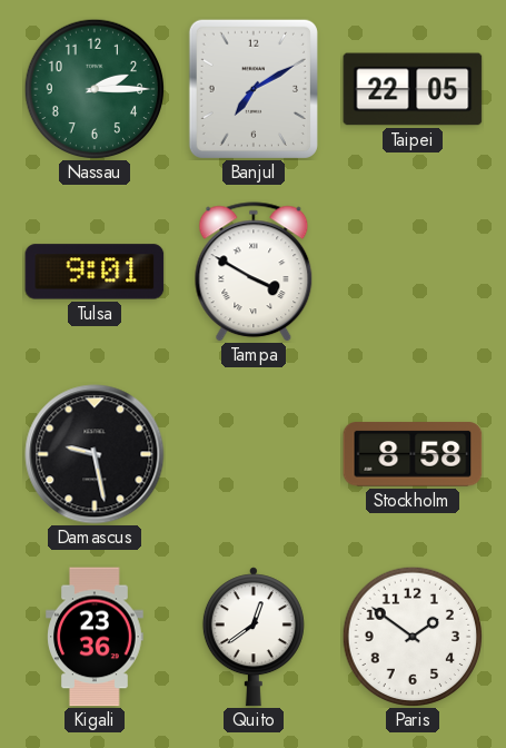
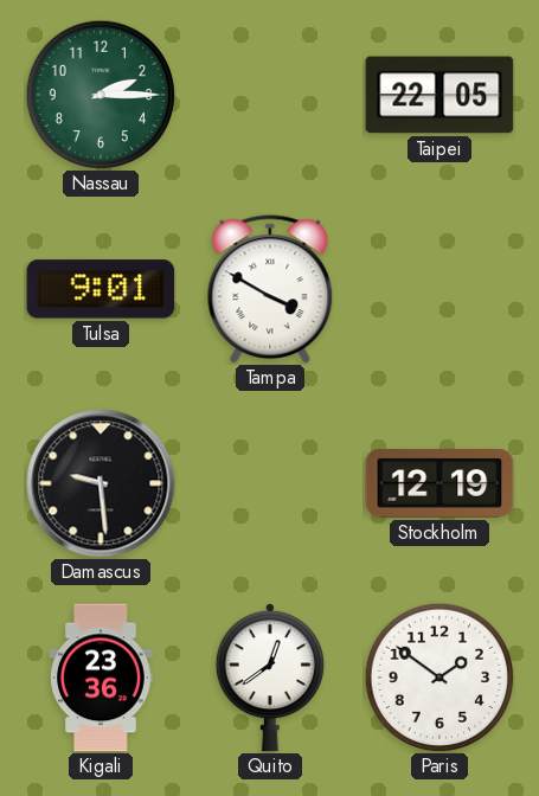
Banjul: 7:10 -> none
Damascus: 9:28 -> 9:29
Stockholm: 8:58 -> 12:19
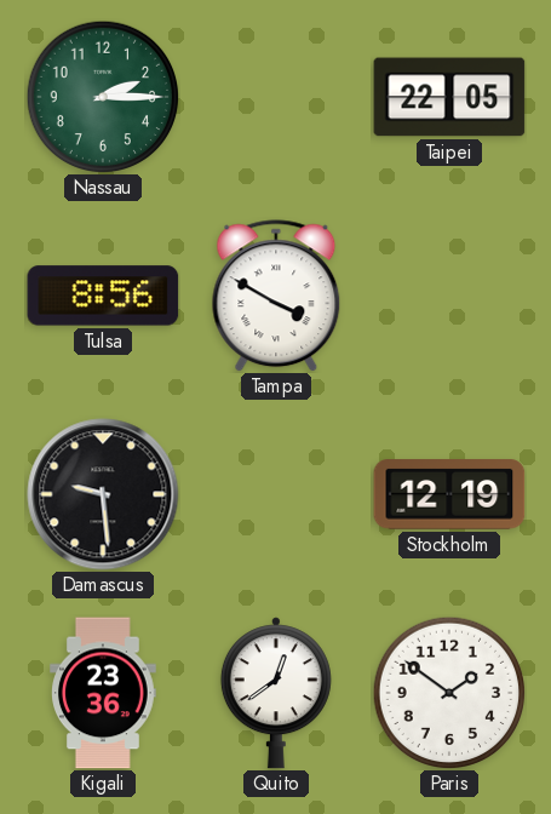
Tulsa: 9:01 -> 8:56
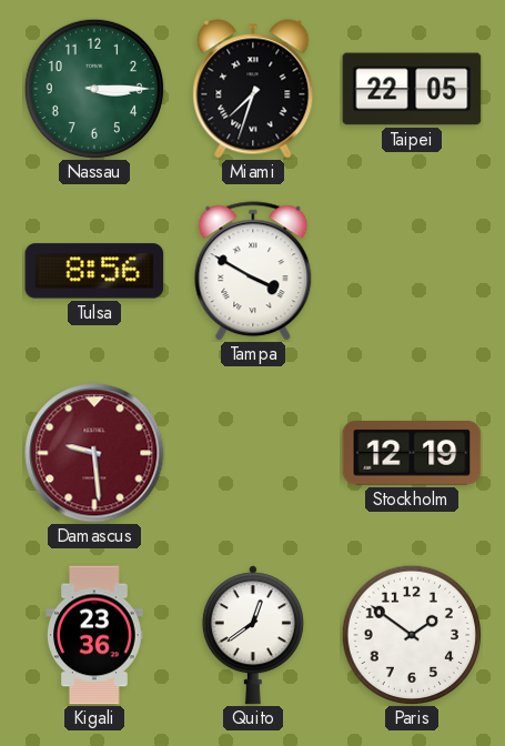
Nassau: 2:15 -> 3:15
Miami: none -> 7:33
Damascus dial: black -> burgundy
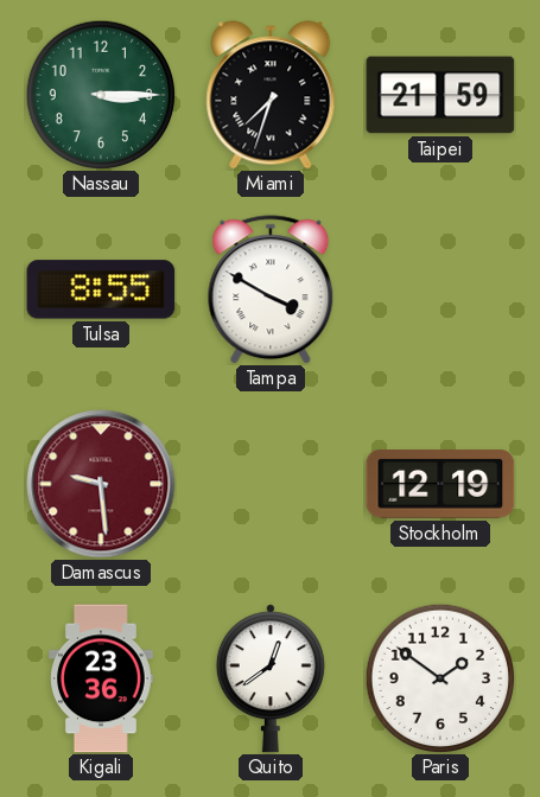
Taipei: 22:05 -> 21:59
Tulsa: 8:56 -> 8:55
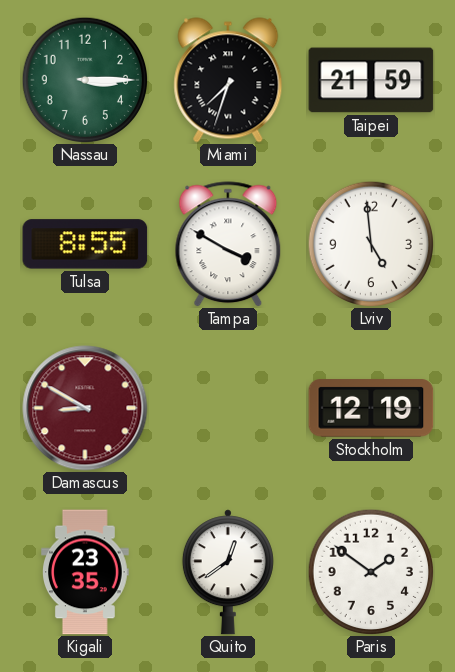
Lviv: none -> 4:59
Damascus: 9:29 -> 8:50
Kigali: 23:36 -> 23:35
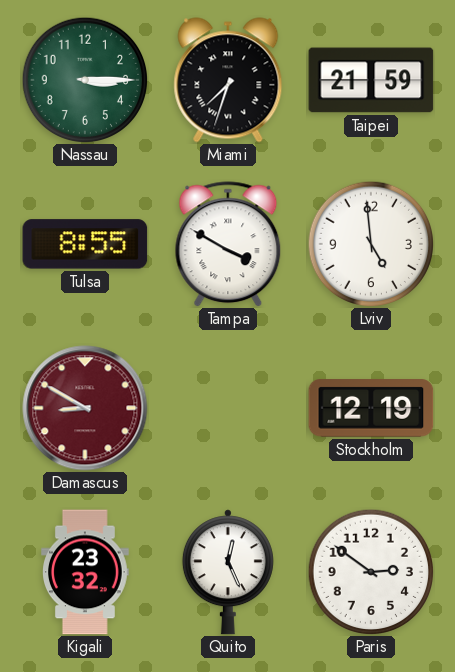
Kigali: 23:35 -> 23:32
Quito: 12:39 -> 12:26
Paris: 1:51 -> 2:51
